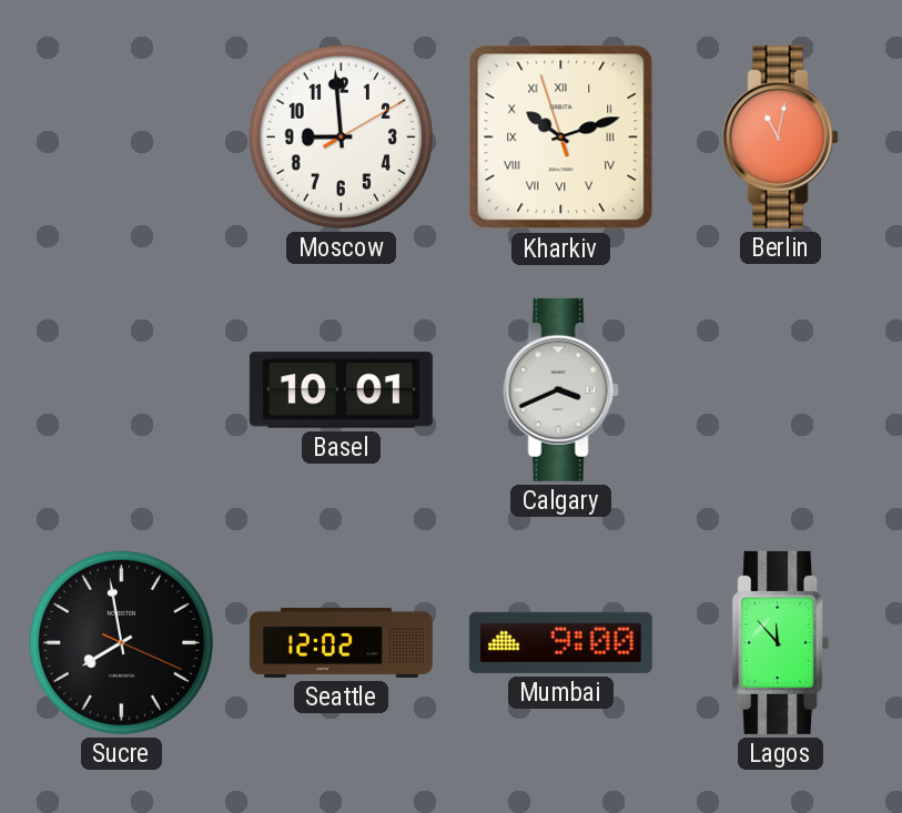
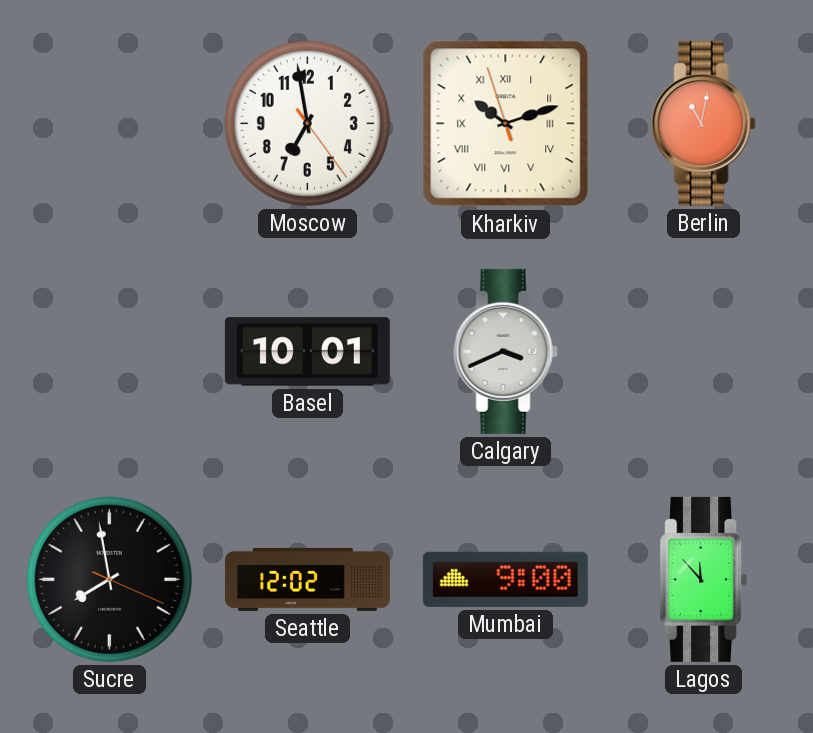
Moscow: 8:59 -> 6:58
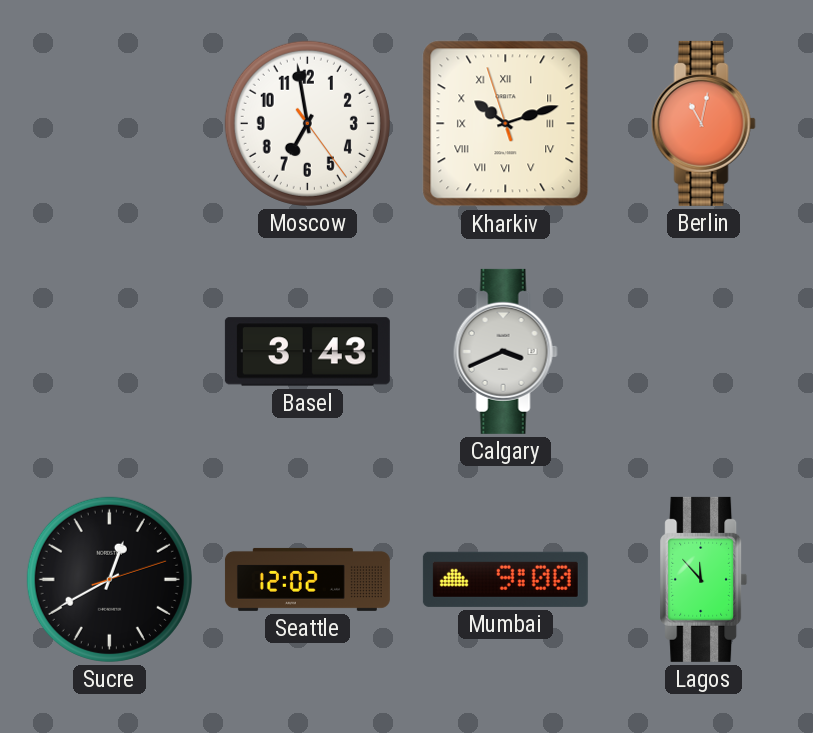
Basel: 10:01 -> 3:43
Sucre: 7:58 -> 12:40
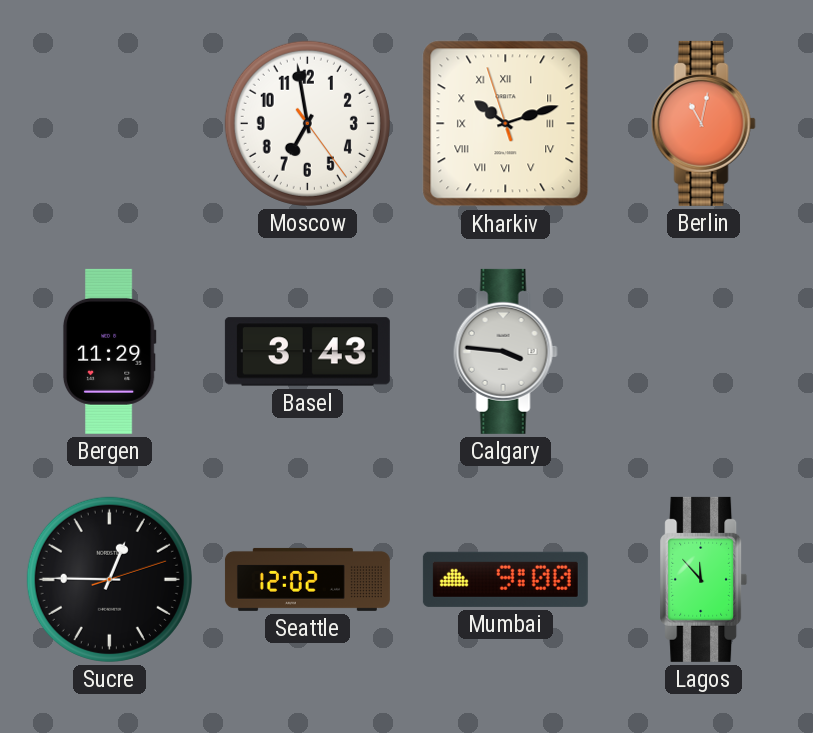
Bergen: none -> 11:29
Calgary: 3:41 -> 3:46
Sucre: 12:40 -> 12:45
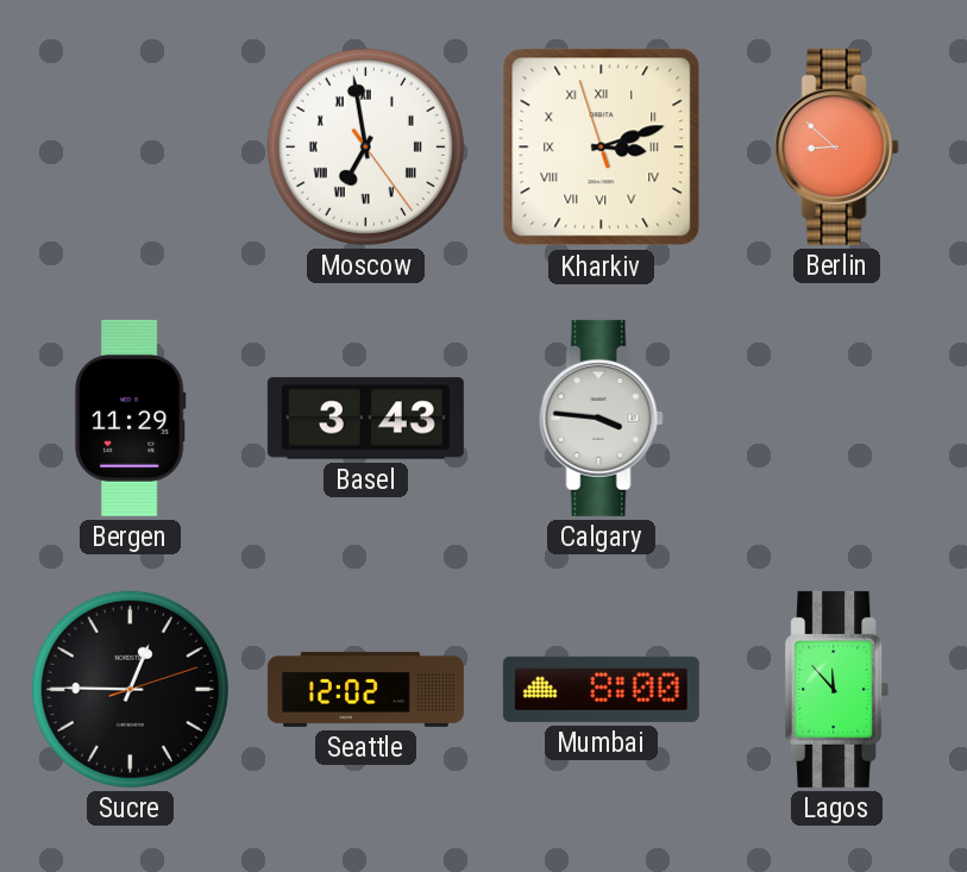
Moscow numerals: Arabic -> Roman
Kharkiv: 10:11 -> 3:11
Berlin: 11:02 -> 8:52
Mumbai: 9:00 -> 8:00
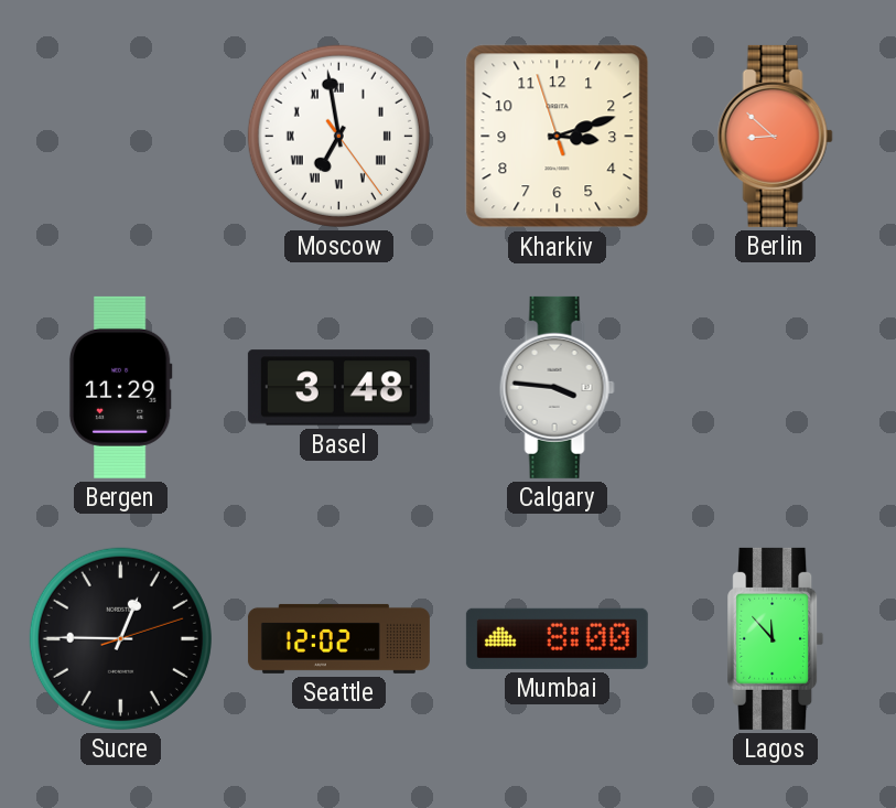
Kharkiv numerals: Roman -> Arabic
Basel: 3:43 -> 3:48
